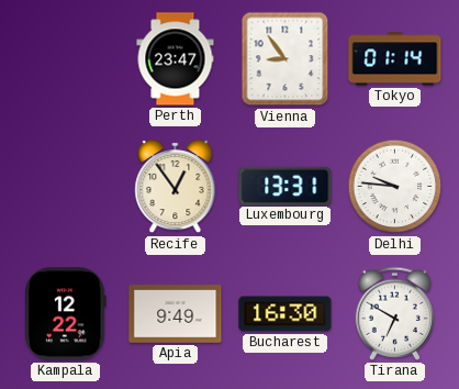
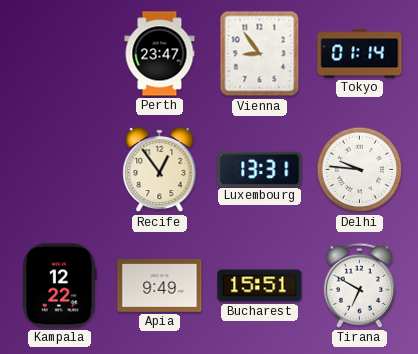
Bucharest: 16:30 -> 15:51
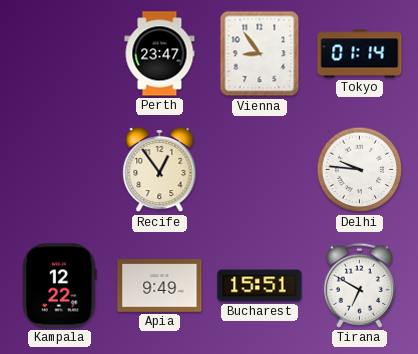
Luxembourg: 13:31 -> none
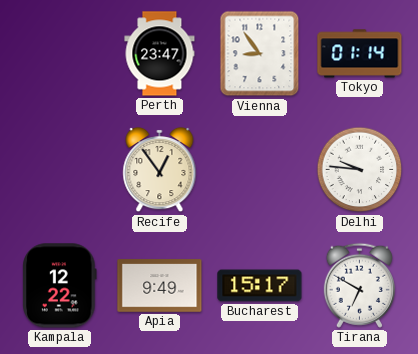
Bucharest: 15:51 -> 15:17
